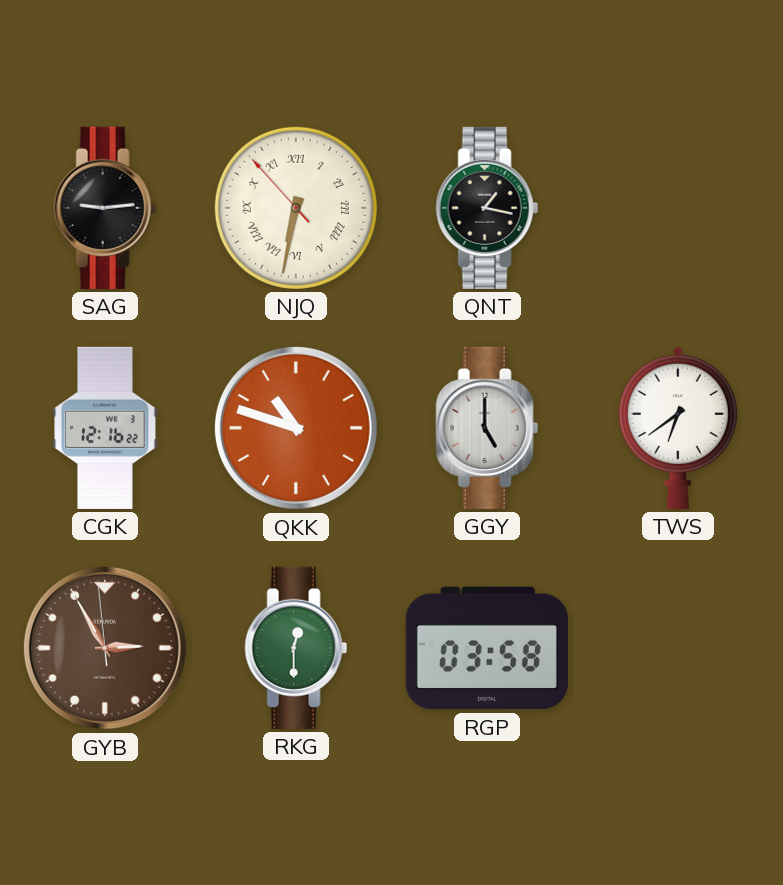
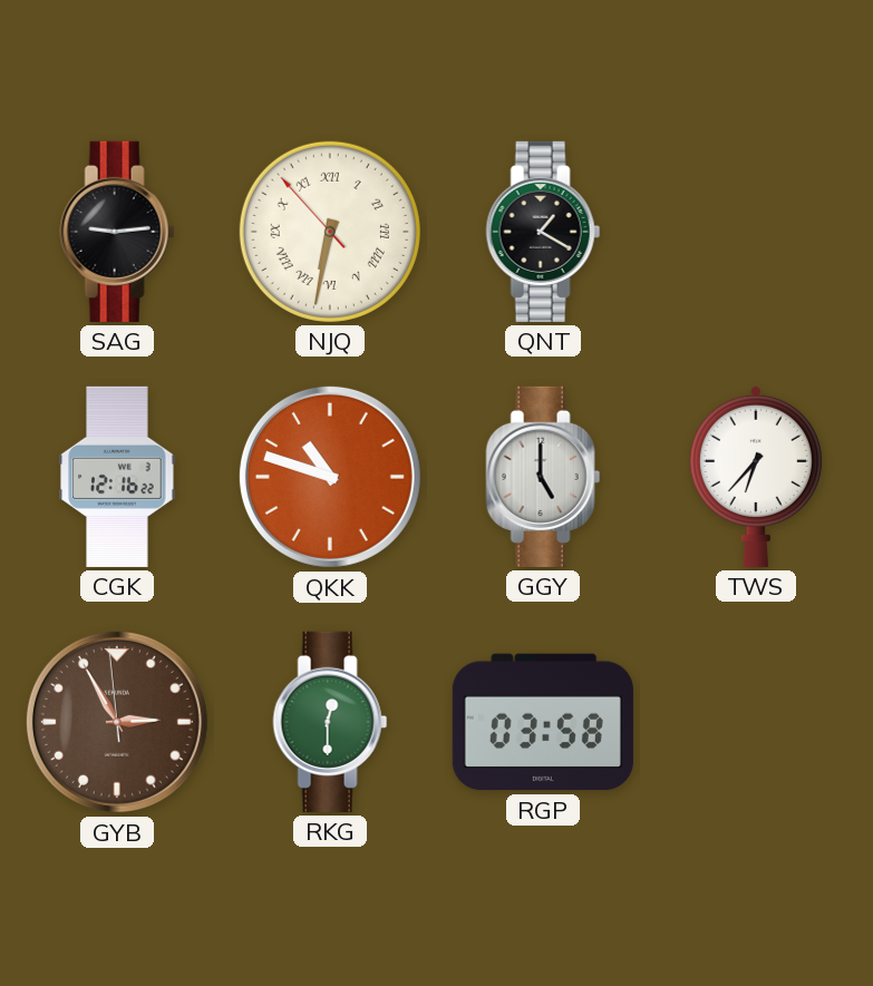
QNT: 1:17 -> 1:20
TWS: 6:39 -> 6:37
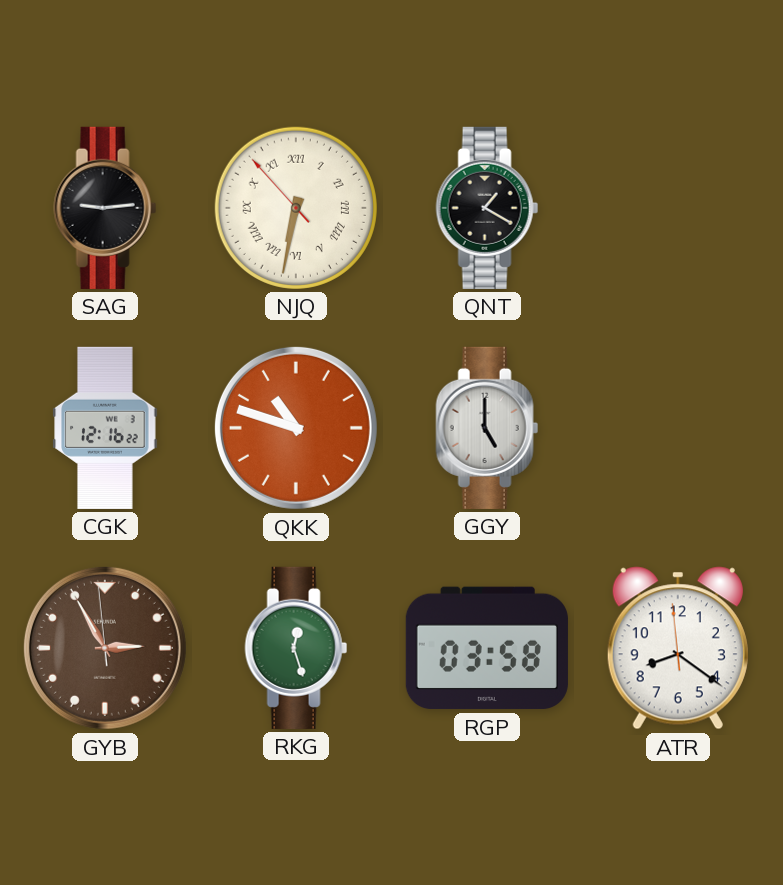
TWS: 6:37 -> none
RKG: 12:30 -> 12:27
ATR: none -> 8:20
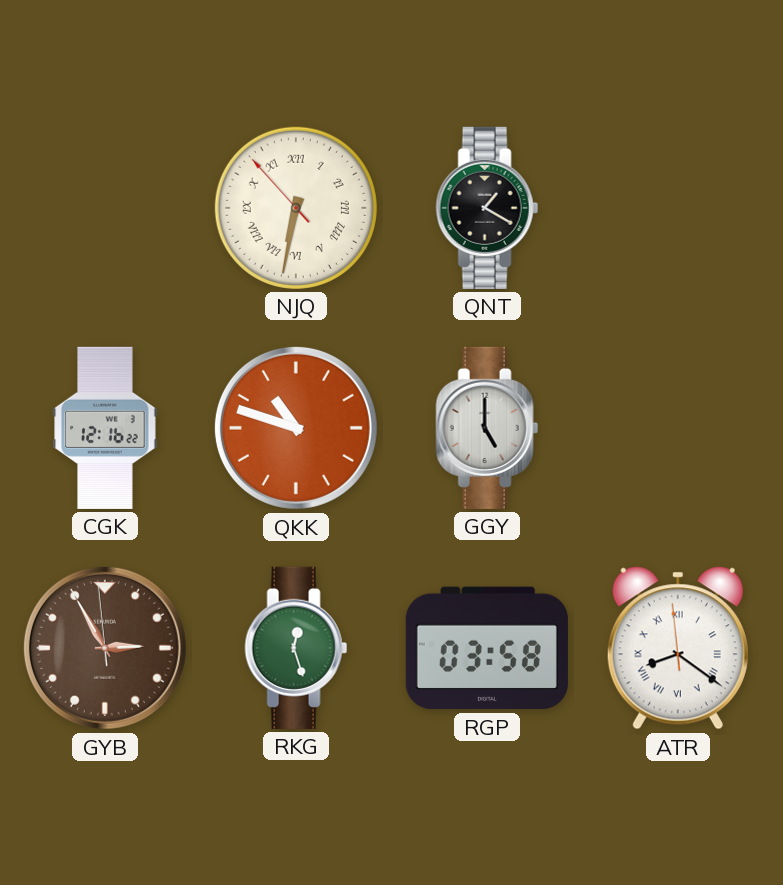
SAG: 9:14 -> none
ATR numerals: Arabic -> Roman
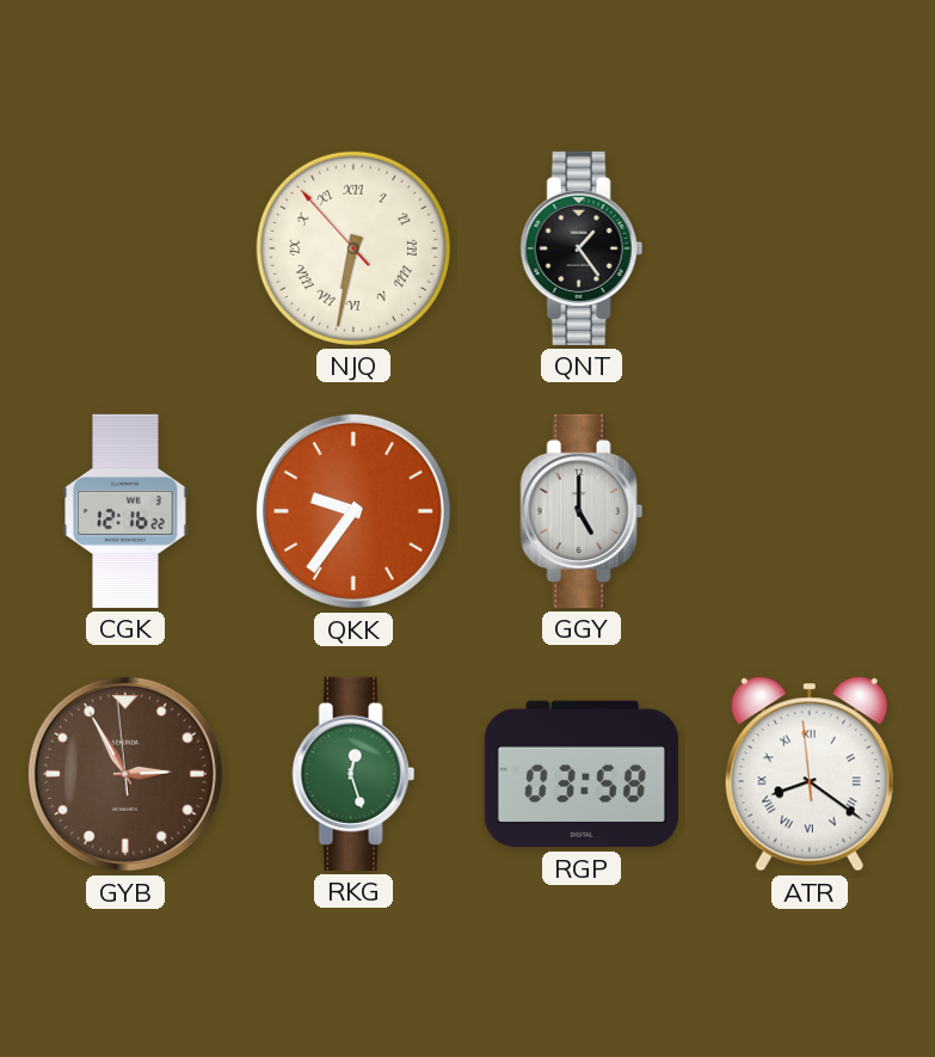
QNT: 1:20 -> 1:24
QKK: 10:48 -> 9:36
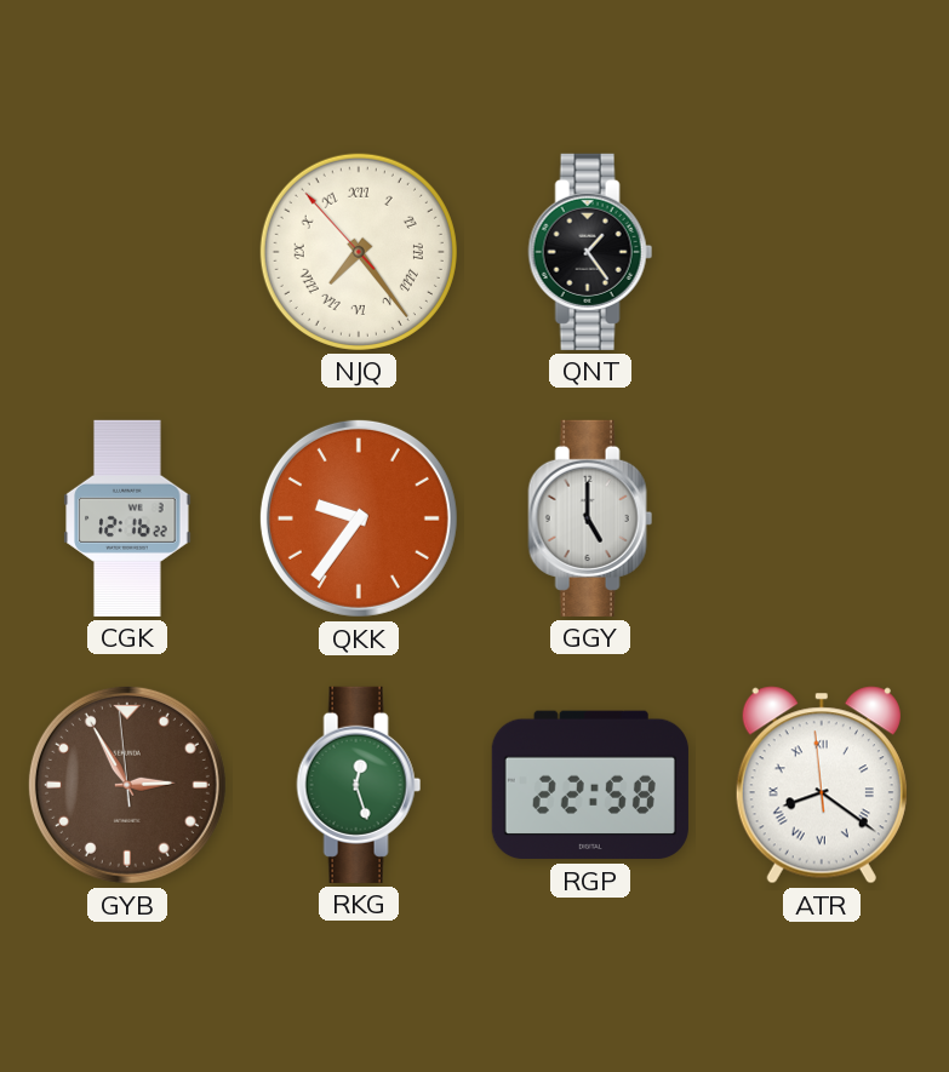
NJQ: 6:31 -> 7:23
RGP: 03:58 -> 22:58
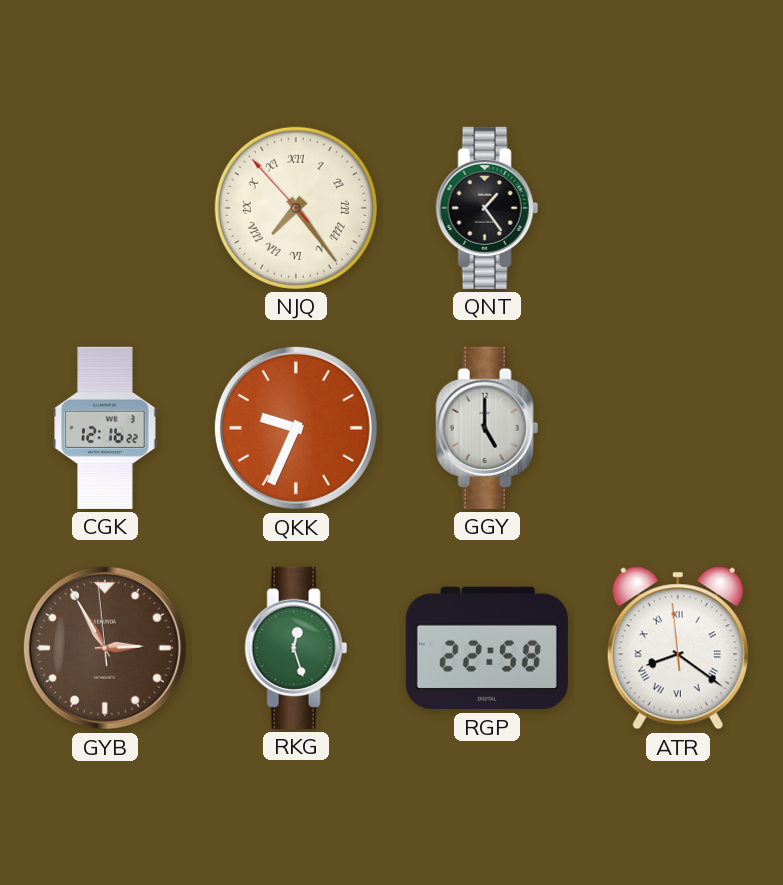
QKK: 9:36 -> 9:34
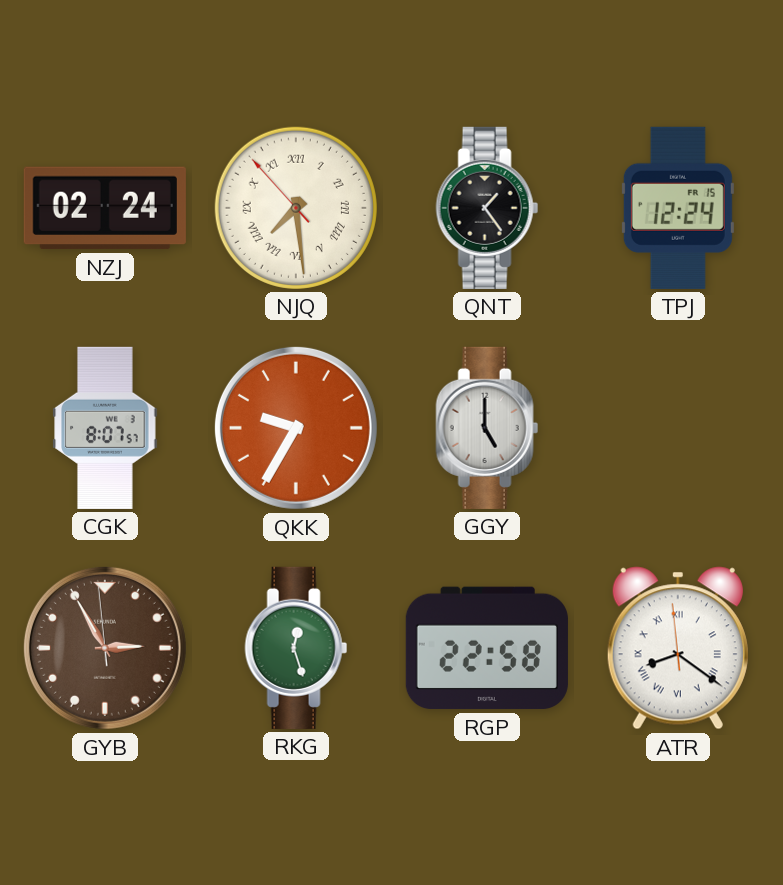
NZJ: none -> 02:24
NJQ: 7:23 -> 7:28
TPJ: none -> 12:24
CGK: 12:16 -> 8:07
QKK: 9:34 -> 9:35
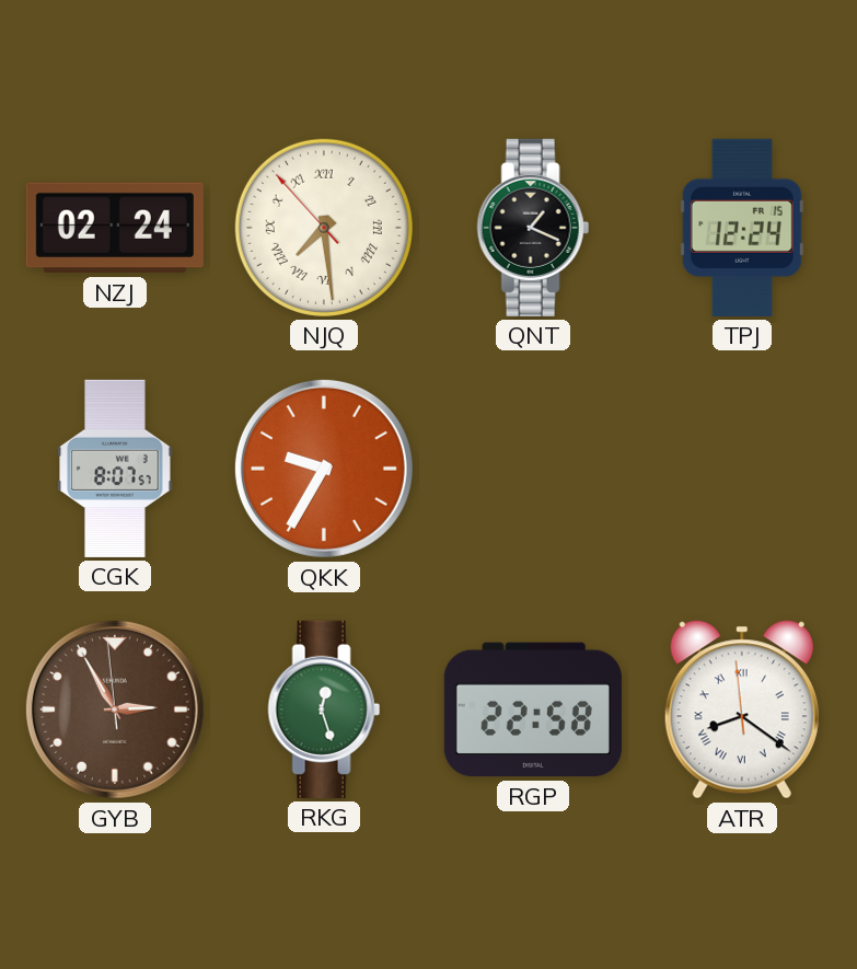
QNT: 1:24 -> 1:19
GGY: 5:00 -> none
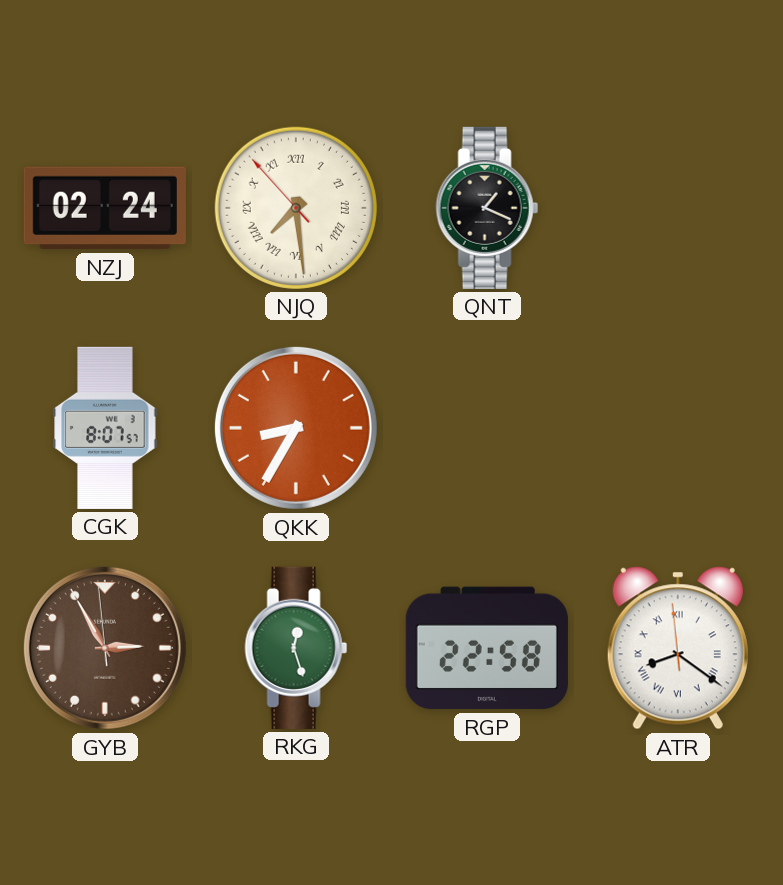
TPJ: 12:24 -> none
QKK: 9:35 -> 8:35
